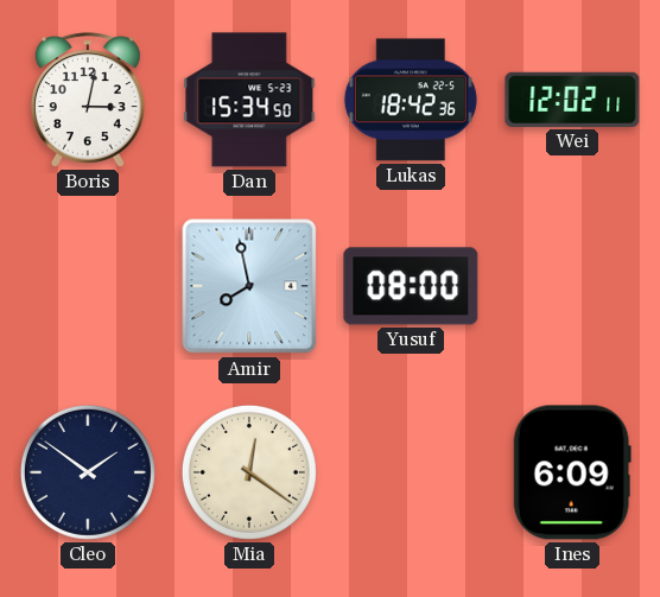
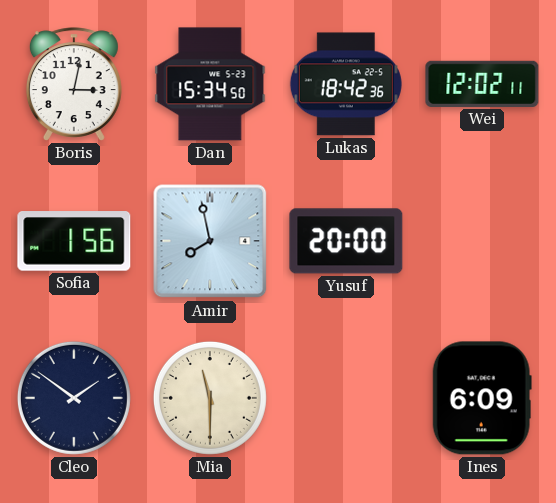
Sofia: none -> 1:56
Yusuf: 08:00 -> 20:00
Mia: 12:21 -> 11:30
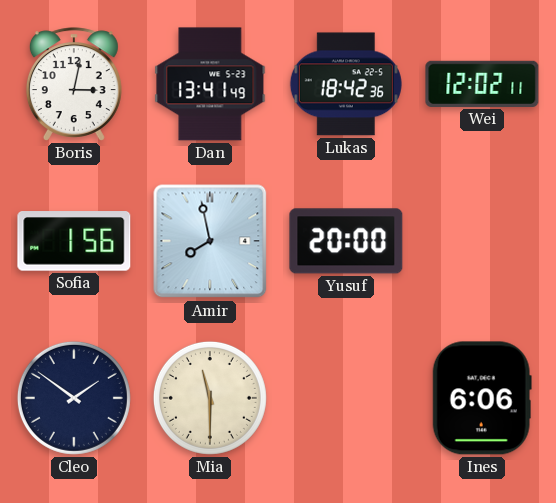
Dan: 15:34 -> 13:41
Ines: 6:09 -> 6:06
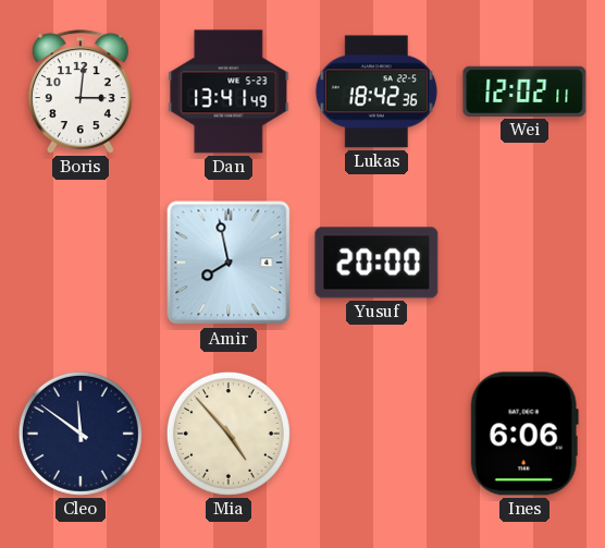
Boris: 3:02 -> 3:01
Sofia: 1:56 -> none
Cleo: 1:51 -> 11:51
Mia: 11:30 -> 4:53
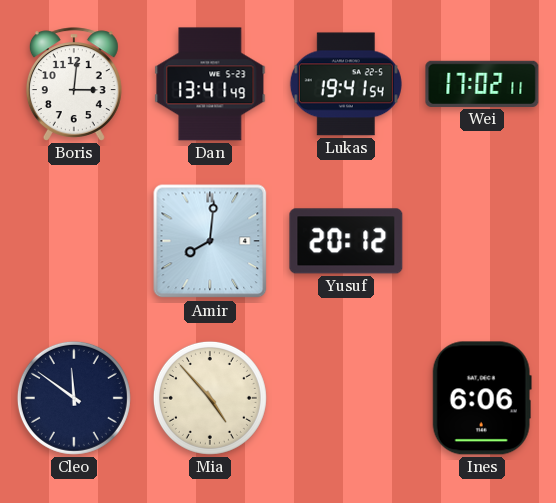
Lukas: 18:42 -> 19:41
Wei: 12:02 -> 17:02
Amir: 7:58 -> 8:01
Yusuf: 20:00 -> 20:12
